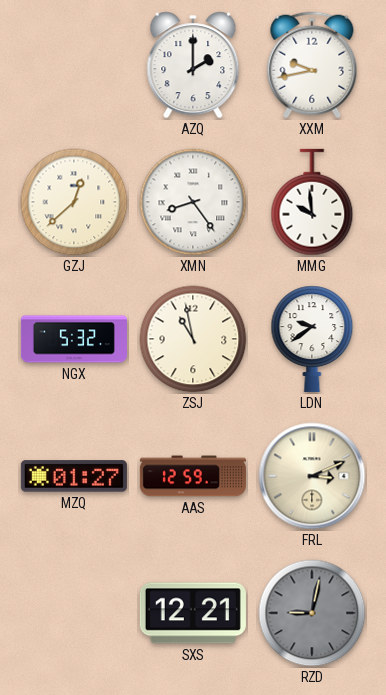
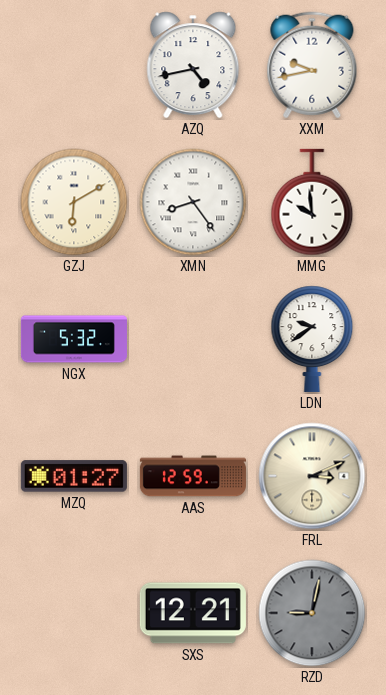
AZQ: 2:00 -> 4:43
GZJ: 12:38 -> 6:10
ZSJ: 10:58 -> none
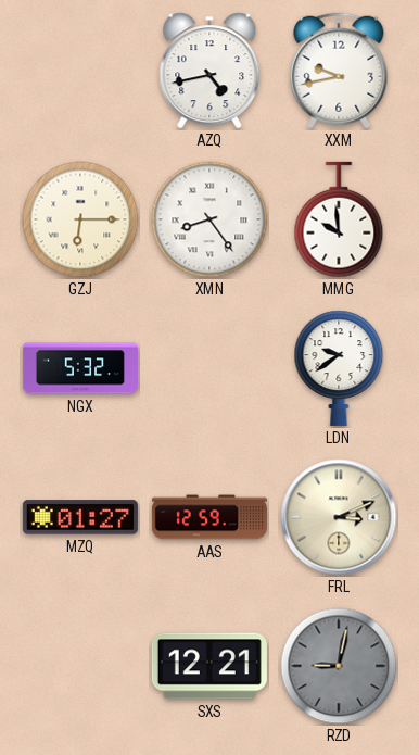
GZJ: 6:10 -> 6:15
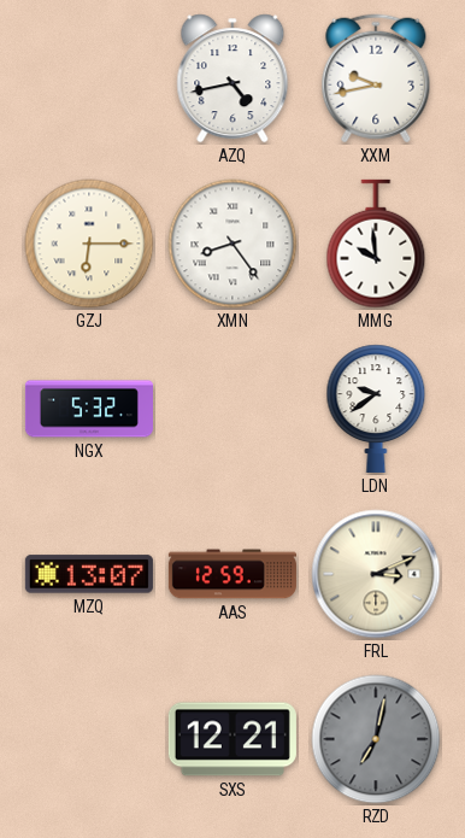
MZQ: 01:27 -> 13:07
RZD: 9:02 -> 7:02
